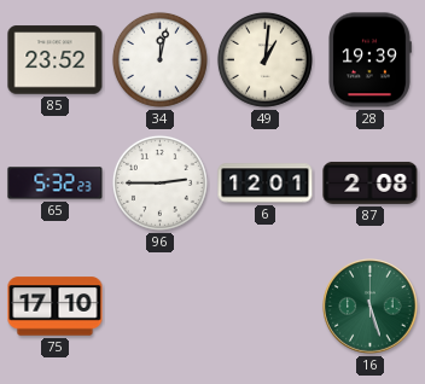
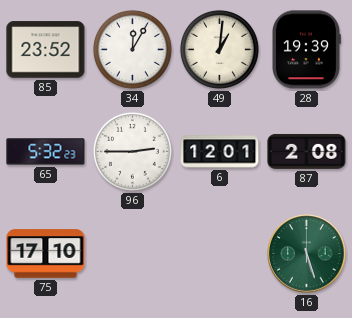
34: 12:02 -> 12:05
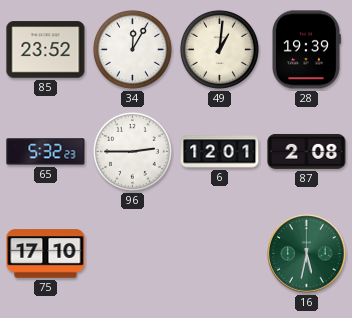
16: 5:27 -> 5:32
